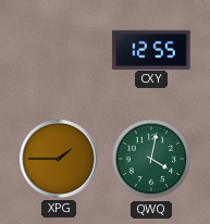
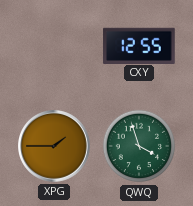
QWQ: 4:02 -> 3:57
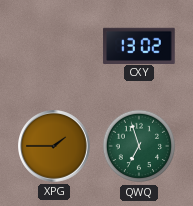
CXY: 12:55 -> 13:02
QWQ: 3:57 -> 6:57
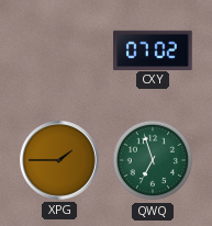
CXY: 13:02 -> 07:02
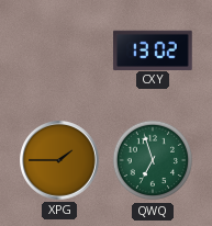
CXY: 07:02 -> 13:02
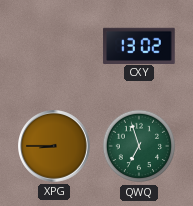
XPG: 1:45 -> 8:45
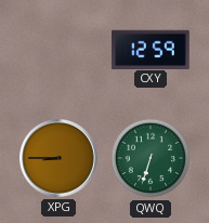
CXY: 13:02 -> 12:59
QWQ: 6:57 -> 6:33
